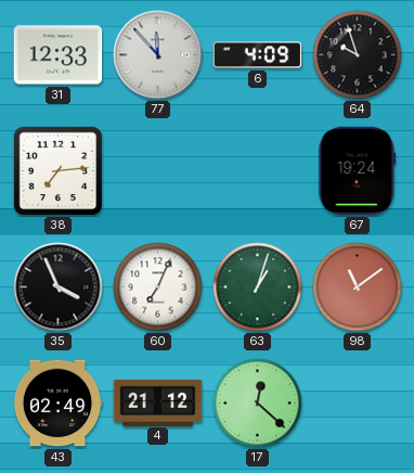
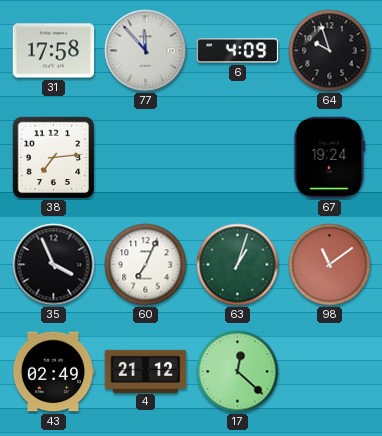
31: 12:33 -> 17:58
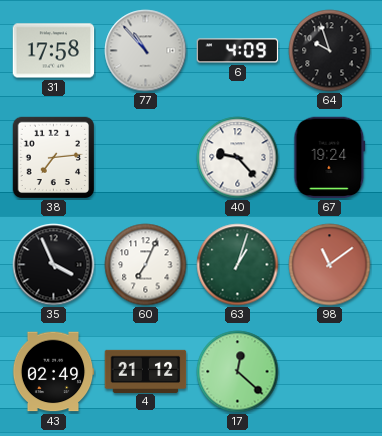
77: 11:53 -> 10:53
40: none -> 9:23
